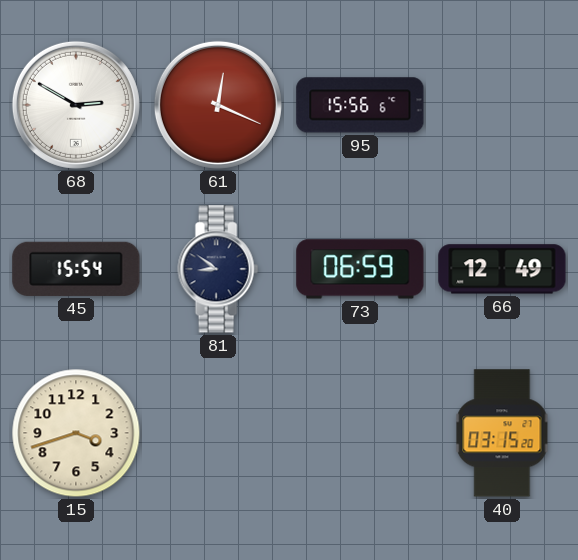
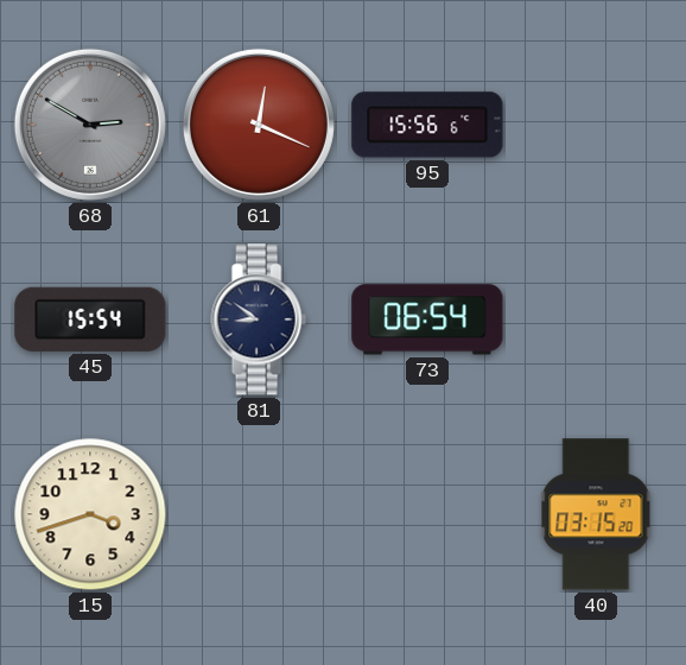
68 dial: white -> grey
73: 06:59 -> 06:54
66: 12:49 -> none
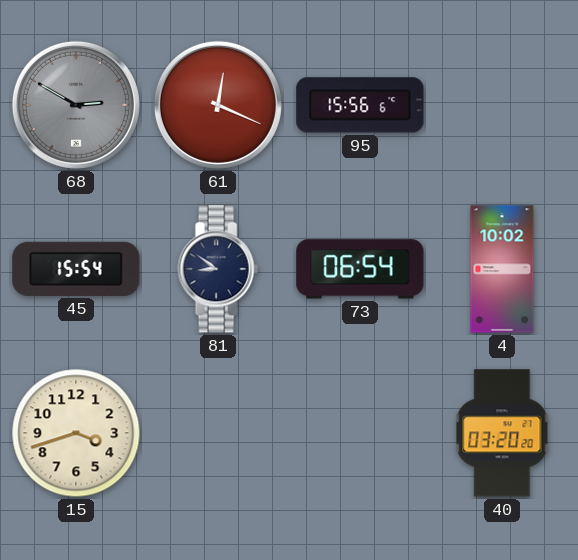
4: none -> 10:02
40: 03:15 -> 03:20
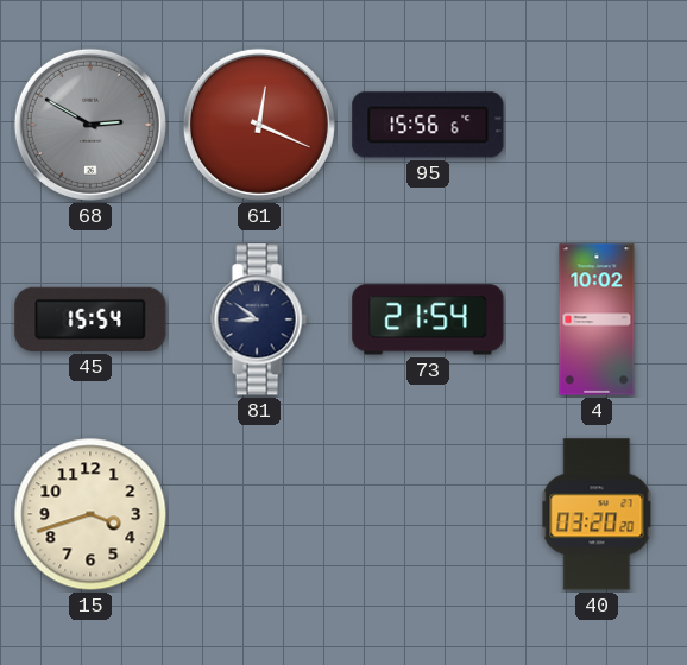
73: 06:54 -> 21:54
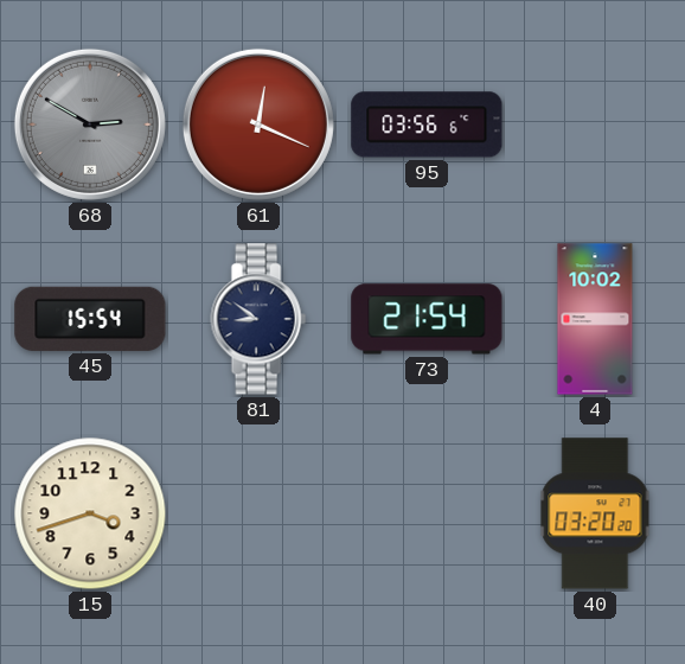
95: 15:56 -> 03:56
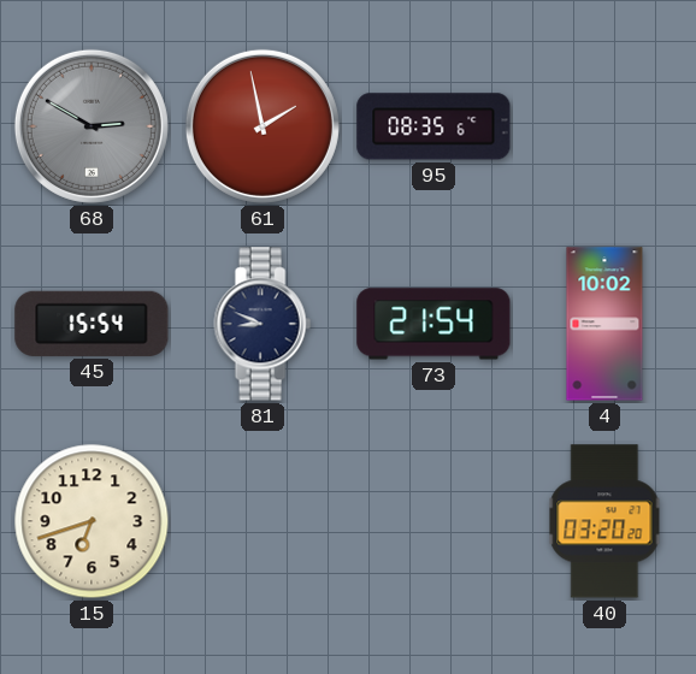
61: 12:19 -> 1:58
95: 03:56 -> 08:35
81: 8:51 -> 8:49
15: 3:42 -> 6:42
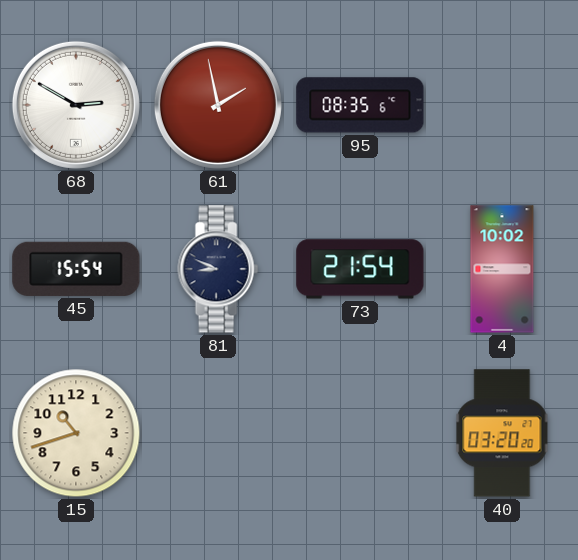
68 dial: grey -> white
15: 6:42 -> 10:42
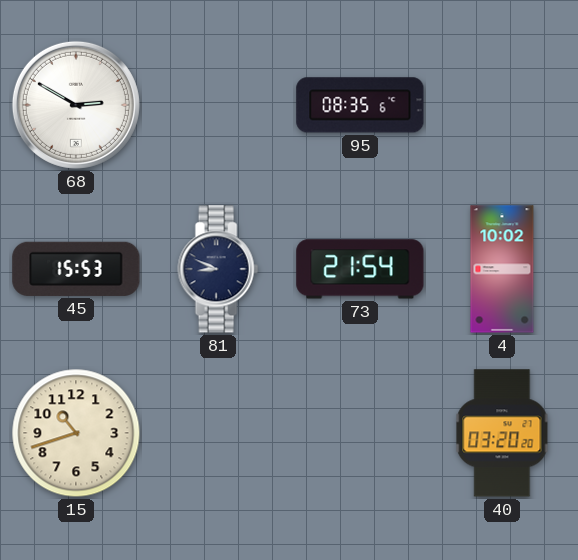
61: 1:58 -> none
45: 15:54 -> 15:53
